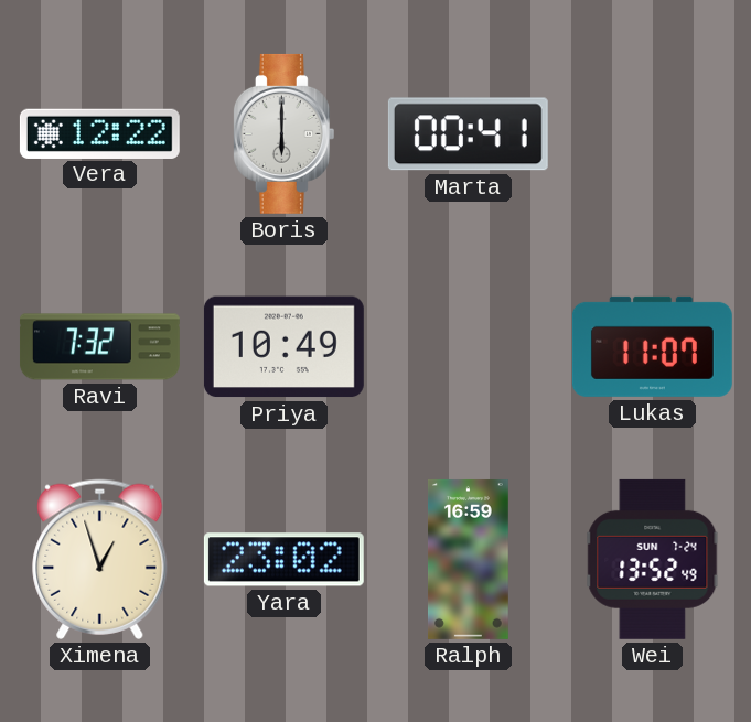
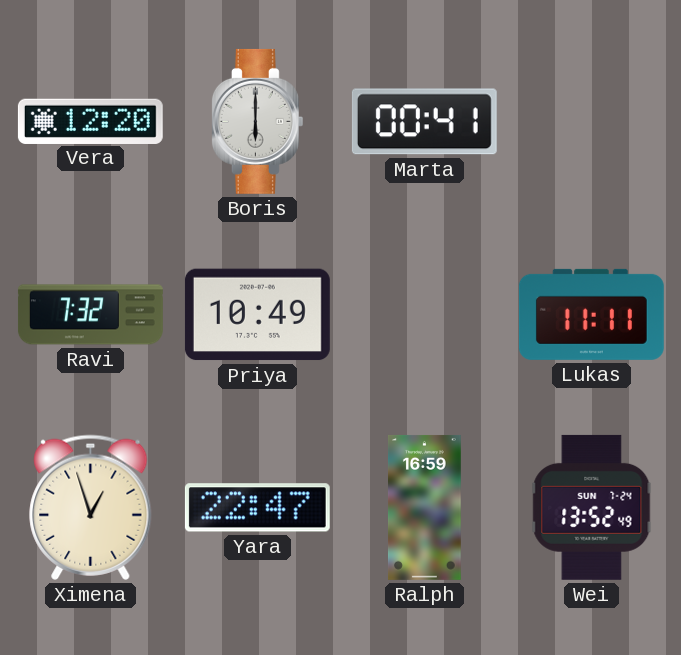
Vera: 12:22 -> 12:20
Lukas: 11:07 -> 11:11
Yara: 23:02 -> 22:47
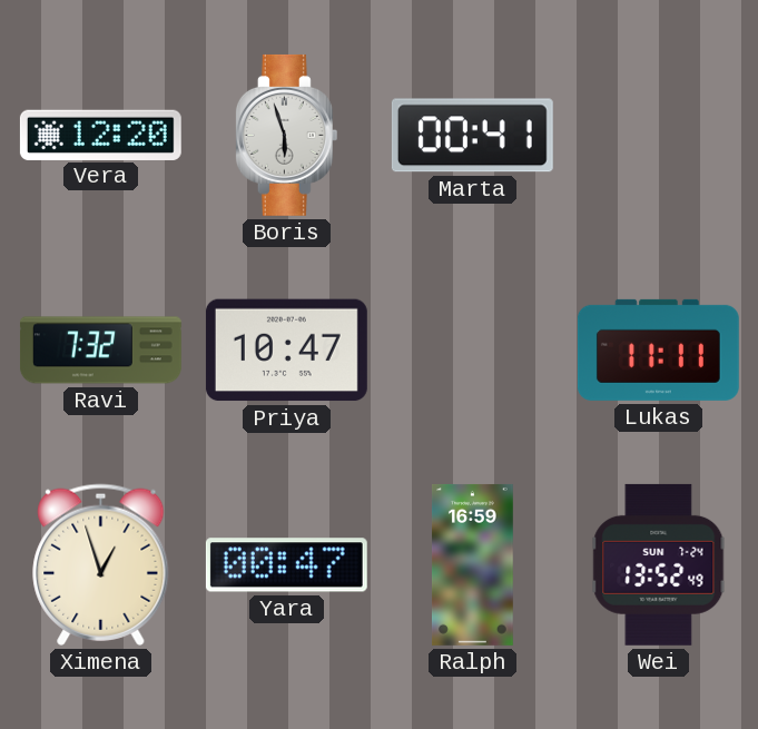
Boris: 6:00 -> 5:57
Priya: 10:49 -> 10:47
Yara: 22:47 -> 00:47
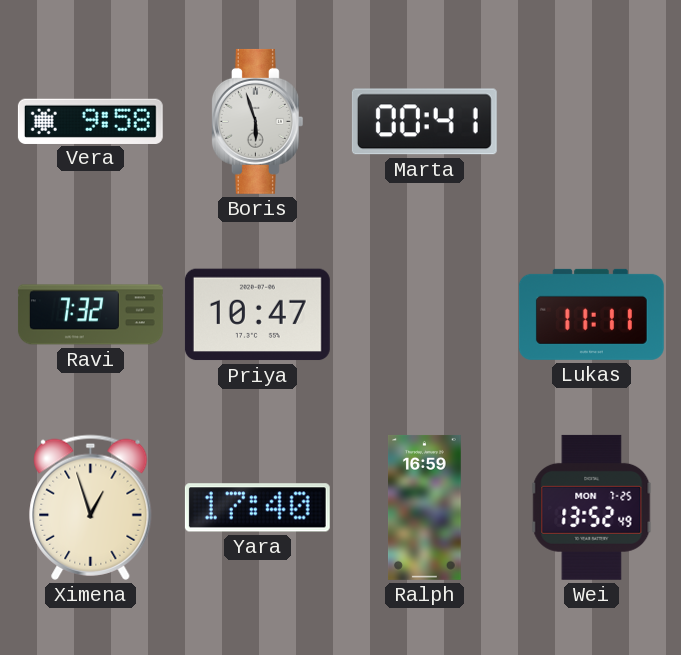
Vera: 12:20 -> 9:58
Yara: 00:47 -> 17:40
Wei date: SUN 7-24 -> MON 7-25
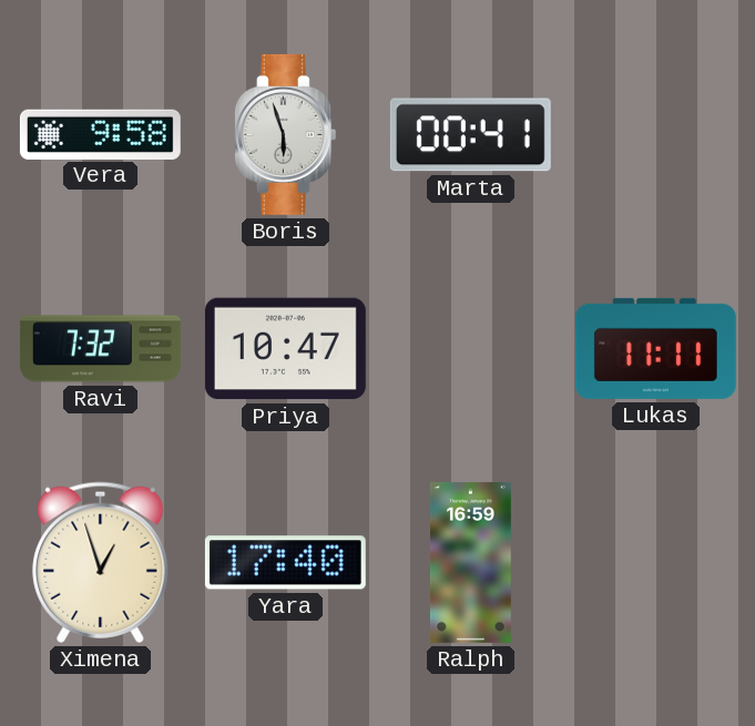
Wei: 13:52 -> none
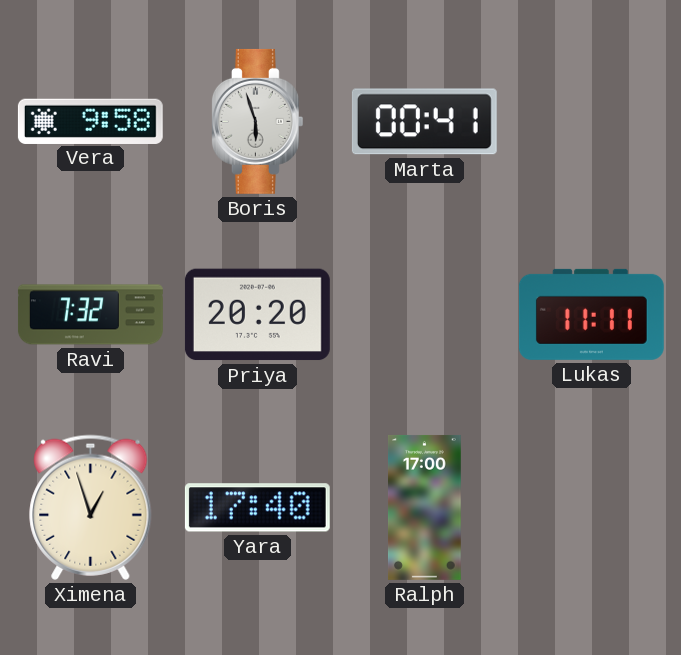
Priya: 10:47 -> 20:20
Ralph: 16:59 -> 17:00
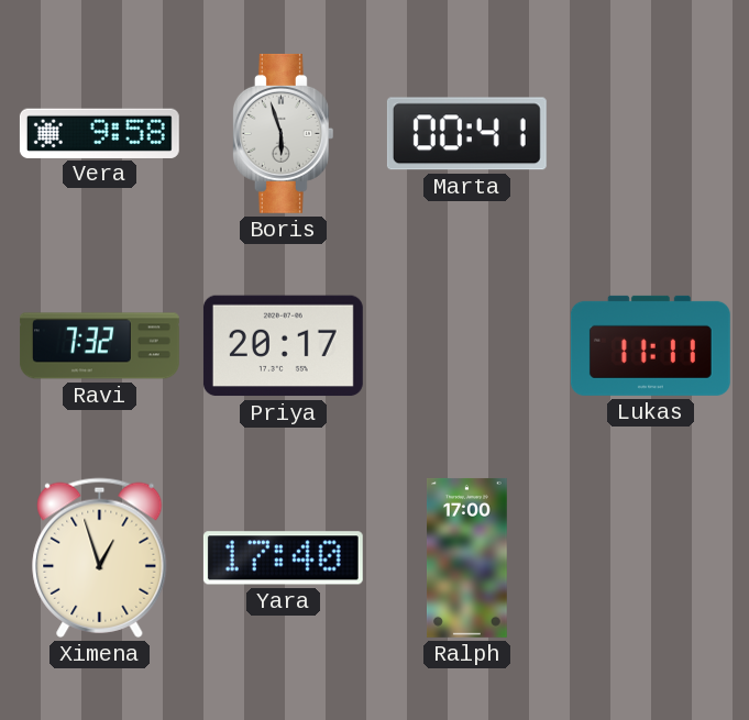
Priya: 20:20 -> 20:17
